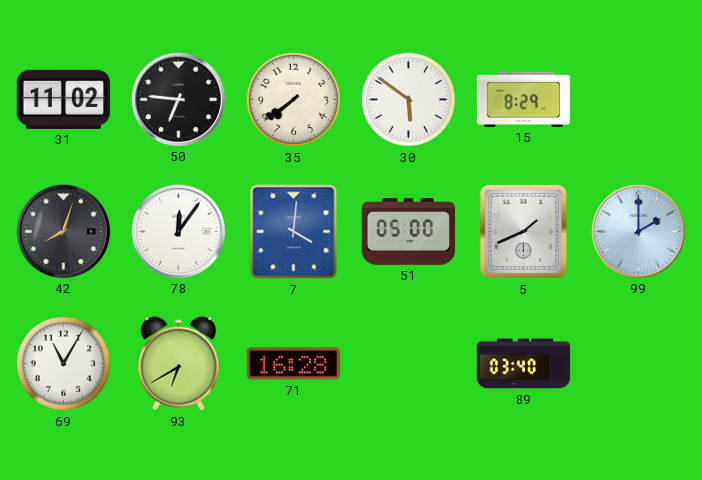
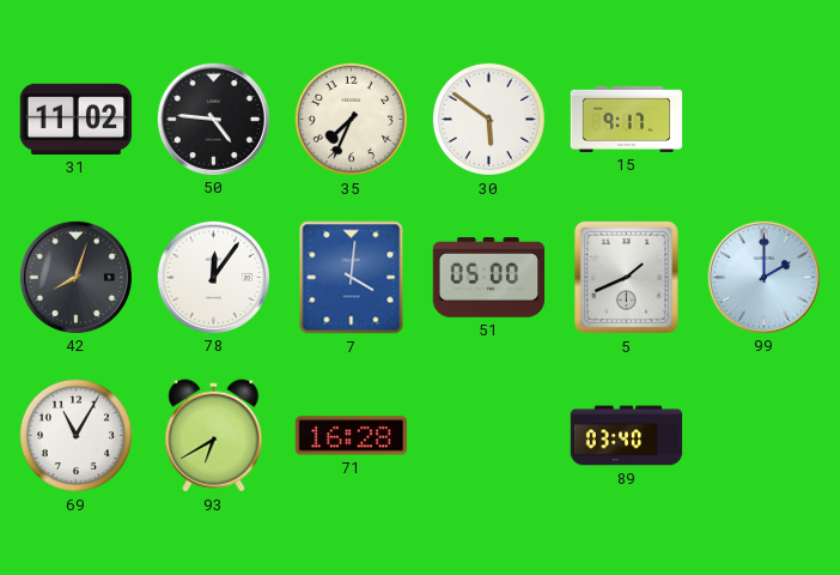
50: 6:46 -> 4:46
35: 7:39 -> 7:34
15: 8:29 -> 9:17
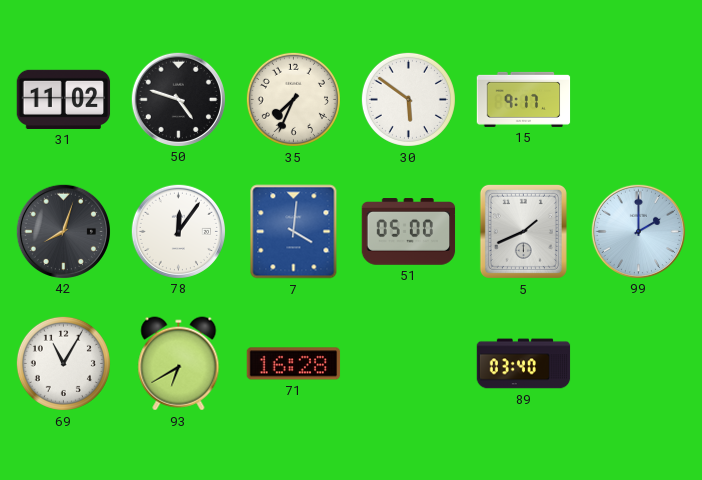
50: 4:46 -> 4:48
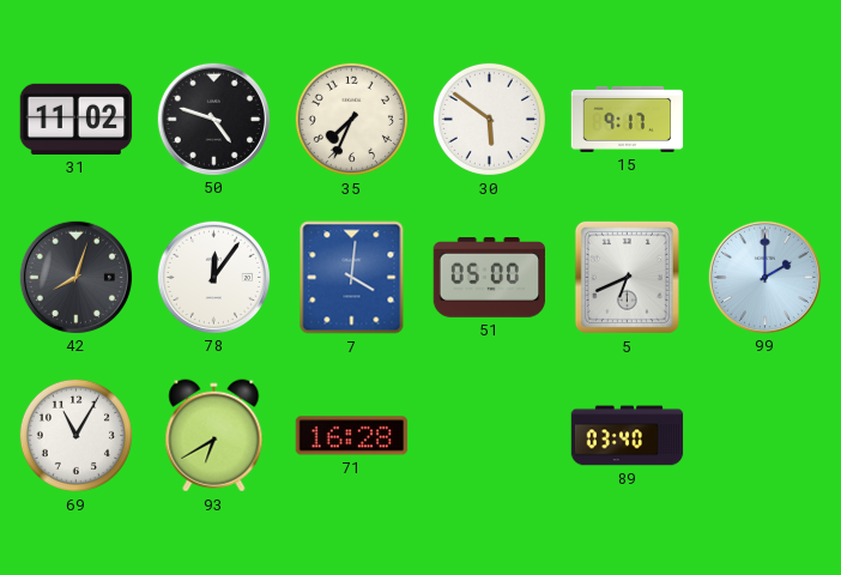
5: 1:41 -> 6:41
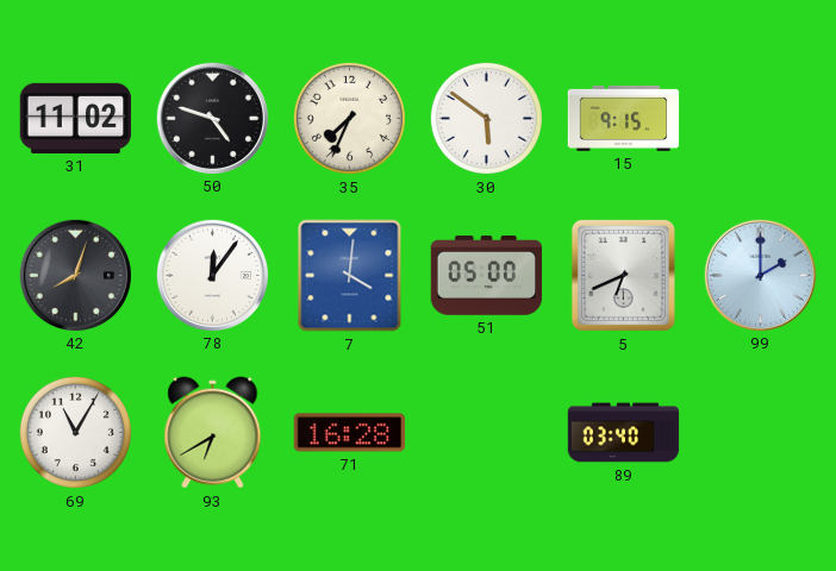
15: 9:17 -> 9:15
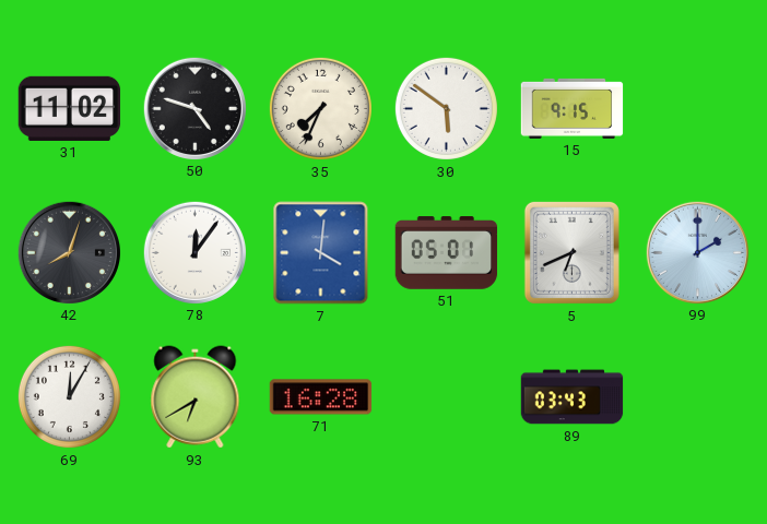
51: 05:00 -> 05:01
69: 11:05 -> 12:05
89: 03:40 -> 03:43
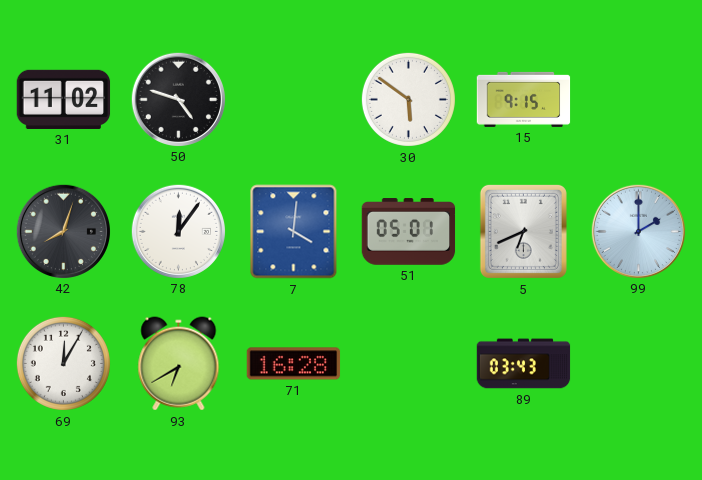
35: 7:34 -> none
